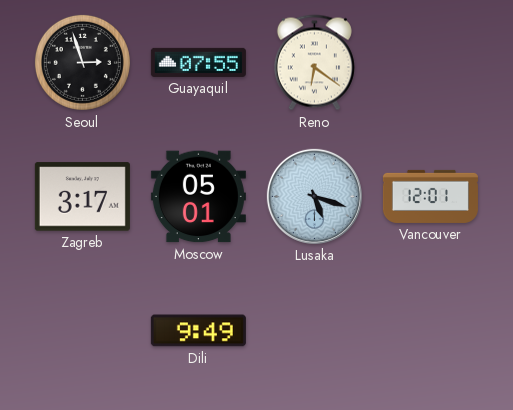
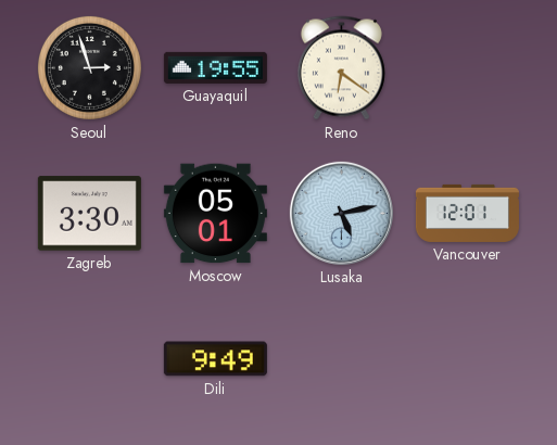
Guayaquil: 07:55 -> 19:55
Zagreb: 3:17 -> 3:30
Lusaka: 5:18 -> 5:13
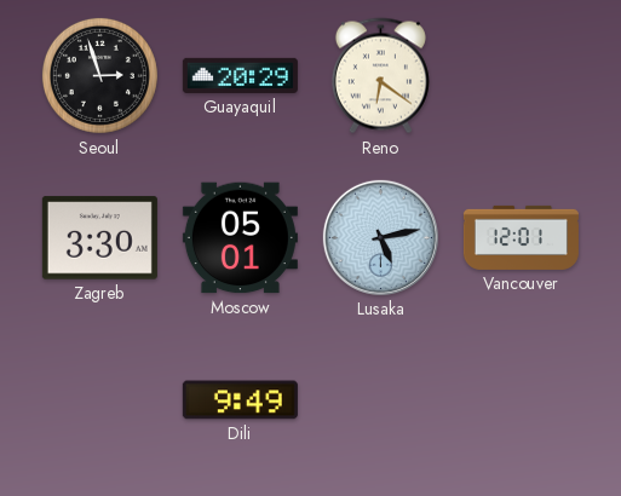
Guayaquil: 19:55 -> 20:29
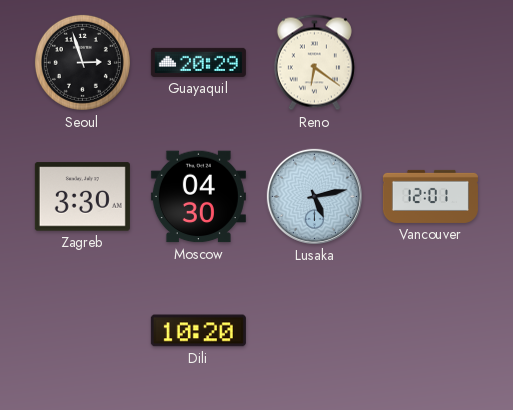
Moscow: 05:01 -> 04:30
Dili: 9:49 -> 10:20
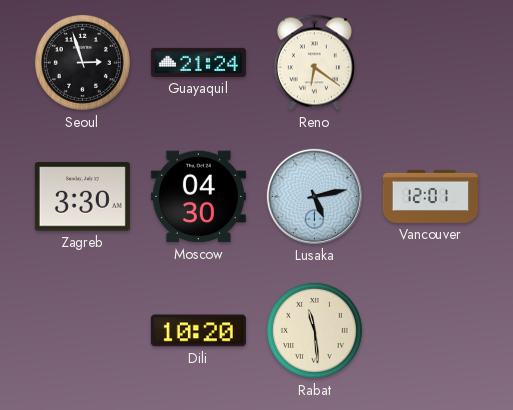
Guayaquil: 20:29 -> 21:24
Rabat: none -> 11:29
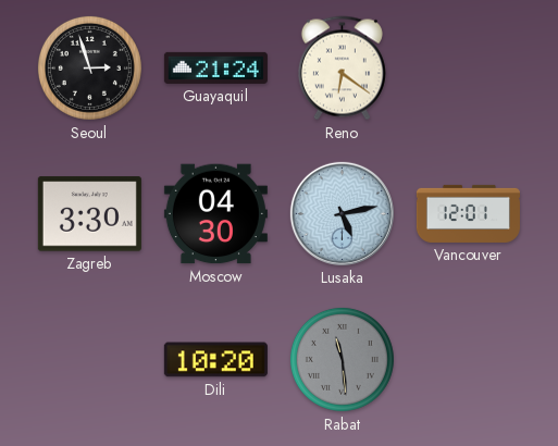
Rabat dial: cream -> grey
